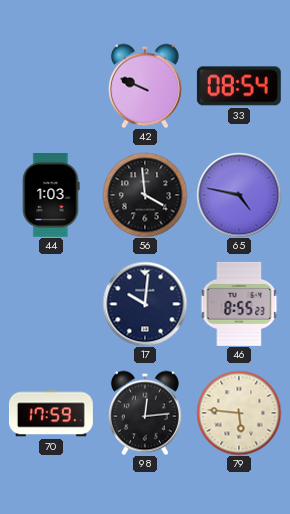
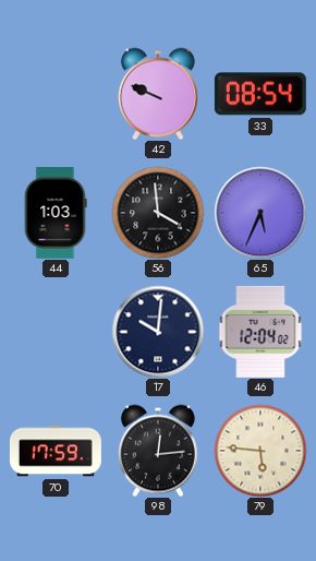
65: 4:47 -> 5:34
46: 8:55 -> 12:04
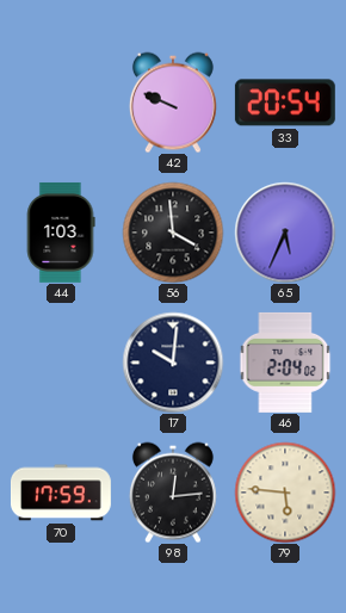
33: 08:54 -> 20:54
46: 12:04 -> 2:04
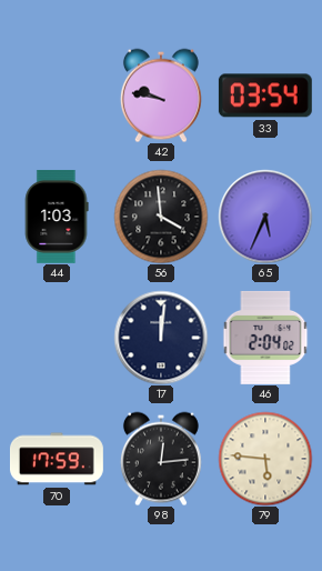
42: 9:49 -> 9:47
33: 20:54 -> 03:54
17: 10:01 -> 12:01
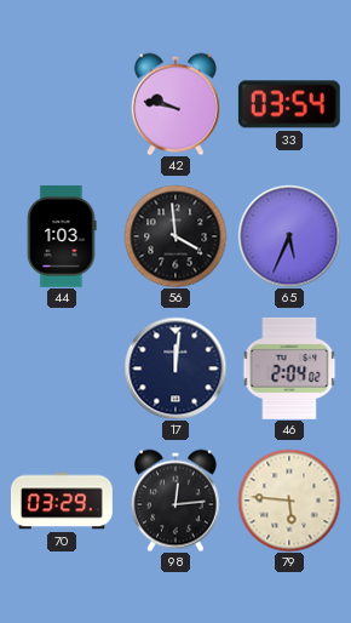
70: 17:59 -> 03:29
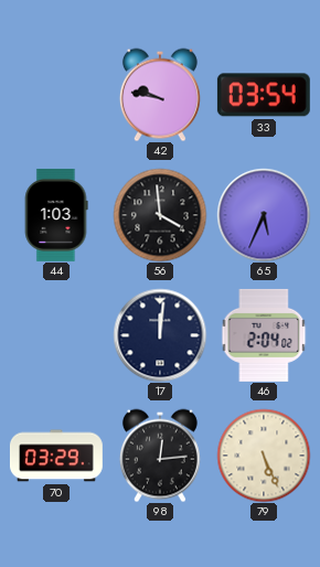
79: 5:46 -> 5:26
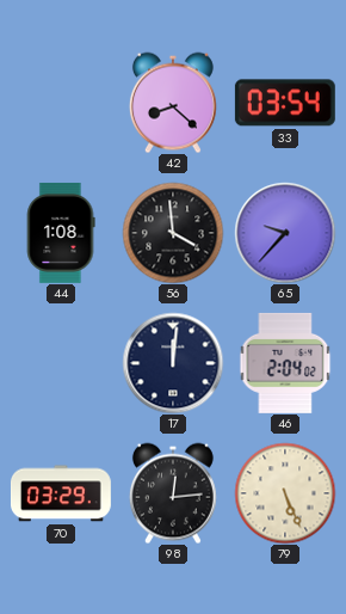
42: 9:47 -> 8:22
44: 1:03 -> 1:08
65: 5:34 -> 9:37
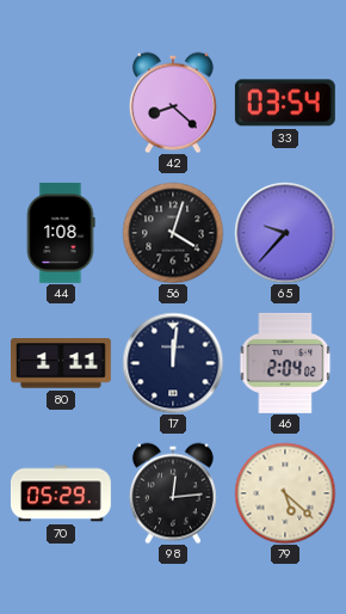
56: 3:59 -> 4:03
80: none -> 1:11
70: 03:29 -> 05:29
79: 5:26 -> 5:22
